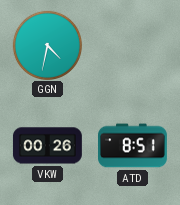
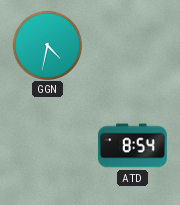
VKW: 00:26 -> none
ATD: 8:51 -> 8:54
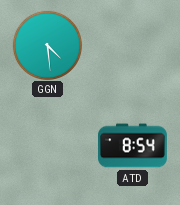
GGN: 4:32 -> 4:29
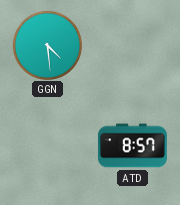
ATD: 8:54 -> 8:57
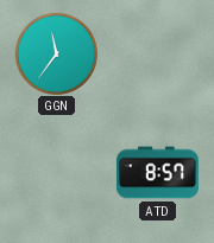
GGN: 4:29 -> 11:36
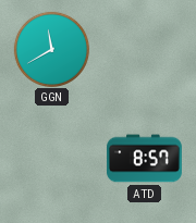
GGN: 11:36 -> 11:40
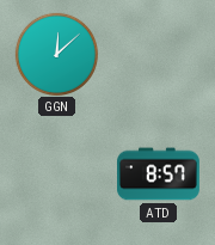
GGN: 11:40 -> 12:08
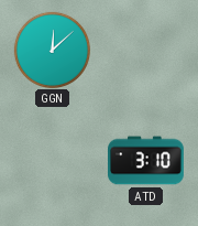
ATD: 8:57 -> 3:10
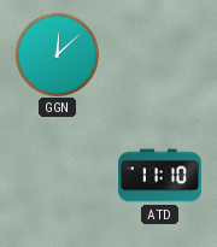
ATD: 3:10 -> 11:10
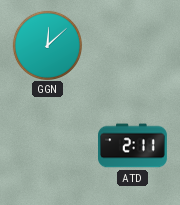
ATD: 11:10 -> 2:11
